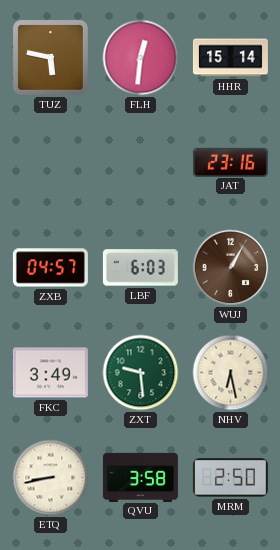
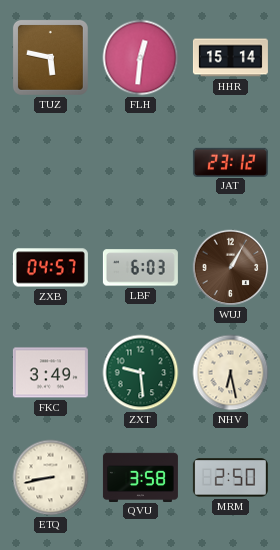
JAT: 23:16 -> 23:12
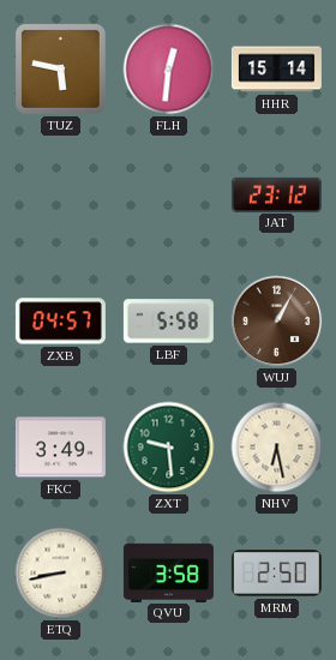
LBF: 6:03 -> 5:58
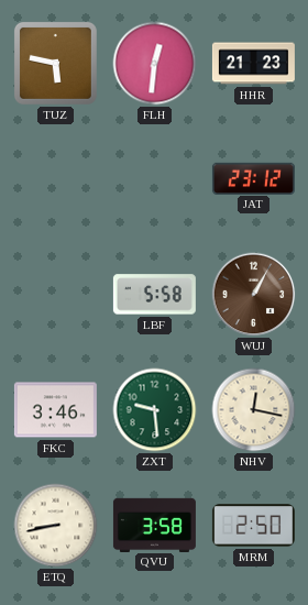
HHR: 15:14 -> 21:23
ZXB: 04:57 -> none
FKC: 3:49 -> 3:46
NHV: 6:28 -> 12:17
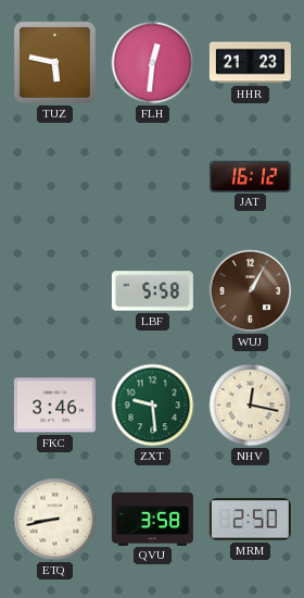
JAT: 23:12 -> 16:12
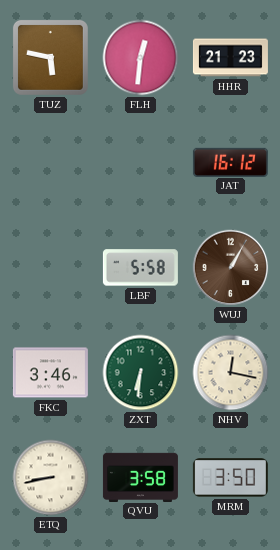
ZXT: 9:29 -> 6:31
MRM: 2:50 -> 3:50
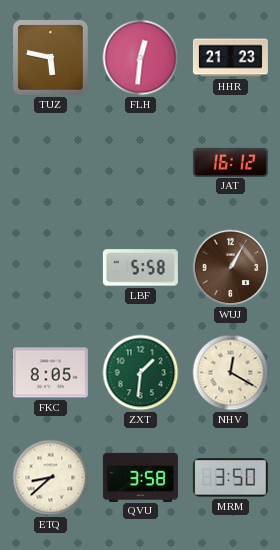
FKC: 3:46 -> 8:05
ZXT: 6:31 -> 1:31
NHV: 12:17 -> 12:20
ETQ: 8:43 -> 8:38
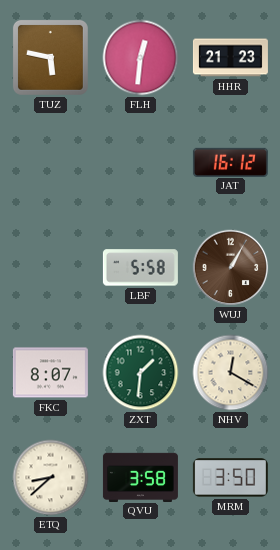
FKC: 8:05 -> 8:07
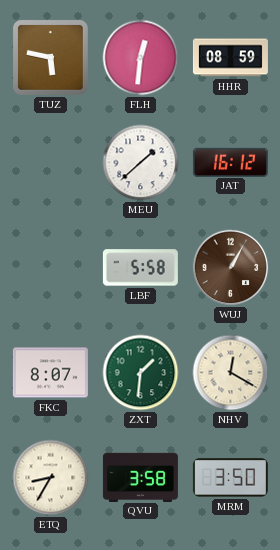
HHR: 21:23 -> 08:59
MEU: none -> 1:38
ETQ: 8:38 -> 8:35
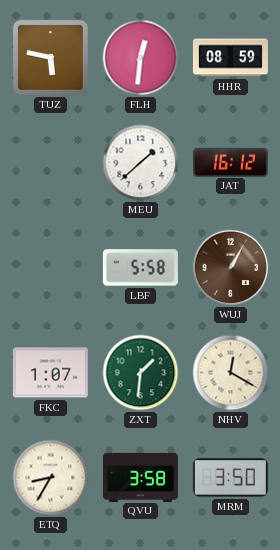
FKC: 8:07 -> 1:07
